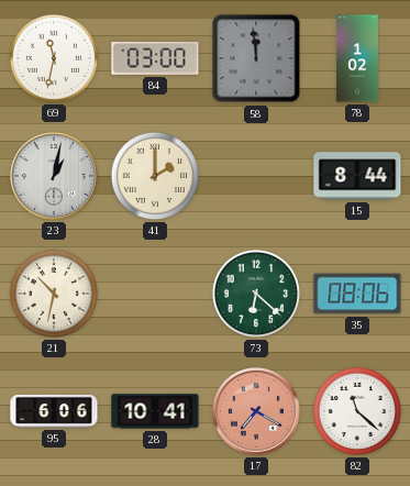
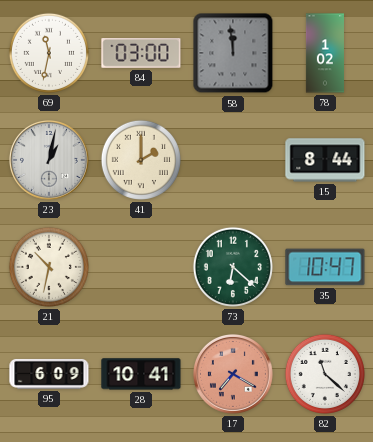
35: 08:06 -> 10:47
95: 6:06 -> 6:09
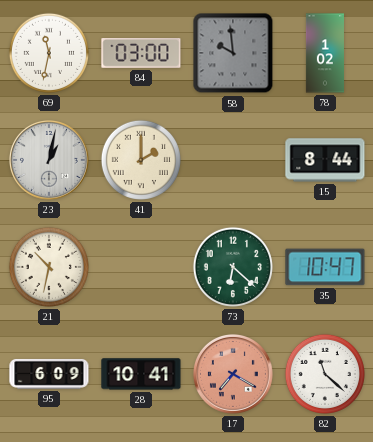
58: 11:59 -> 9:59
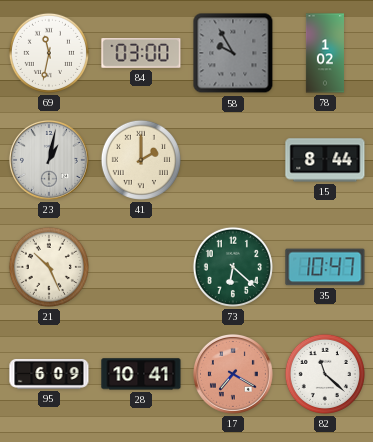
58: 9:59 -> 9:55
21: 10:32 -> 10:26
